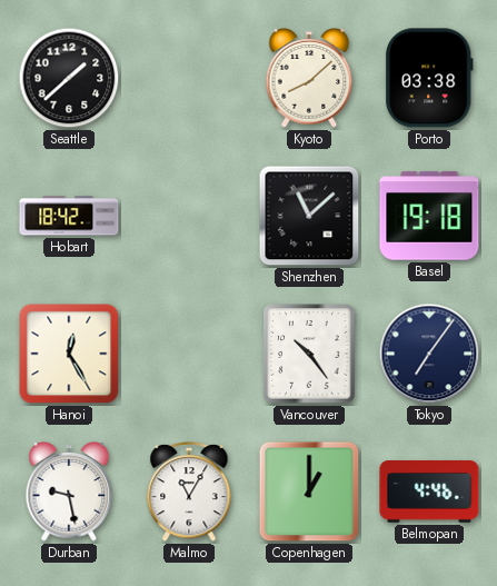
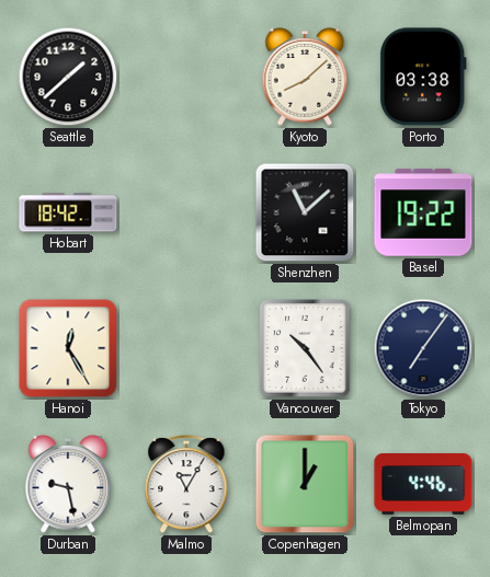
Basel: 19:18 -> 19:22
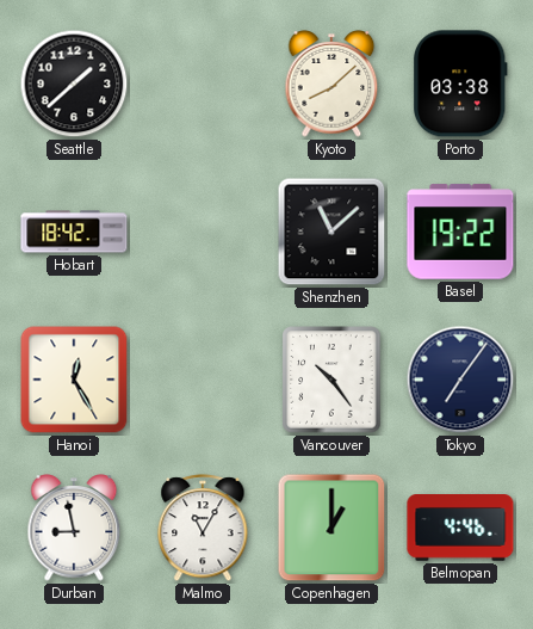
Durban: 9:28 -> 8:58
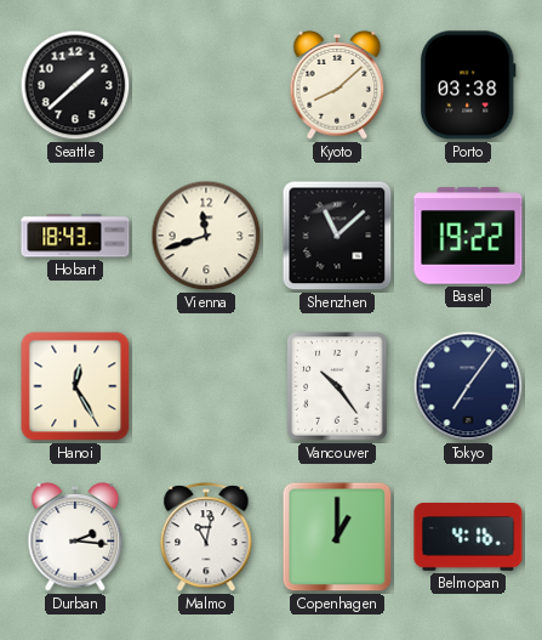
Hobart: 18:42 -> 18:43
Vienna: none -> 11:42
Durban: 8:58 -> 2:16
Malmo: 11:05 -> 11:02
Belmopan: 4:46 -> 4:16
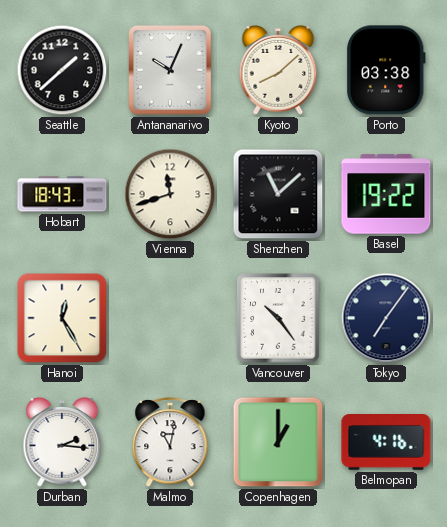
Antananarivo: none -> 10:04
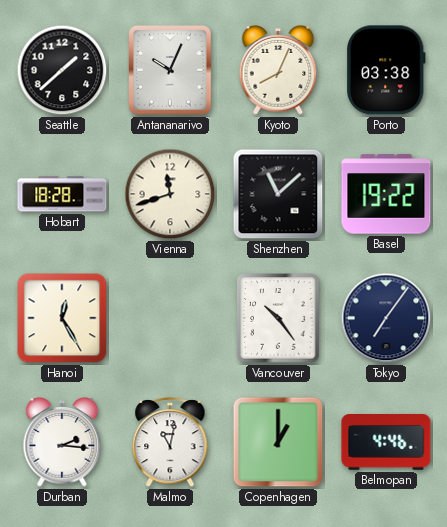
Kyoto: 8:08 -> 8:04
Hobart: 18:43 -> 18:28
Belmopan: 4:16 -> 4:46
